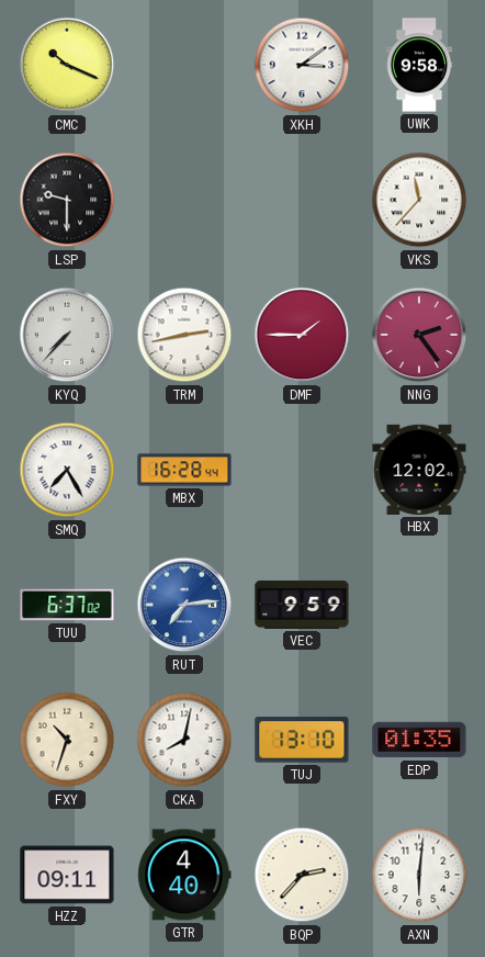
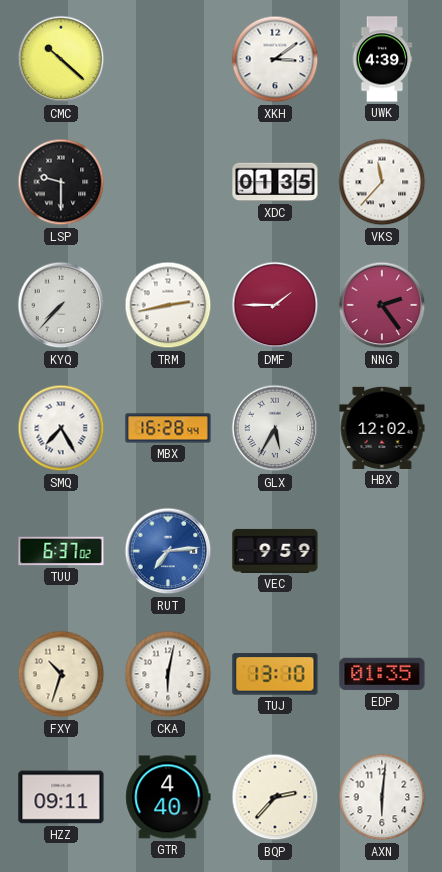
CMC: 10:19 -> 10:22
UWK: 9:58 -> 4:39
XDC: none -> 01:35
GLX: none -> 5:35
CKA: 8:02 -> 6:02
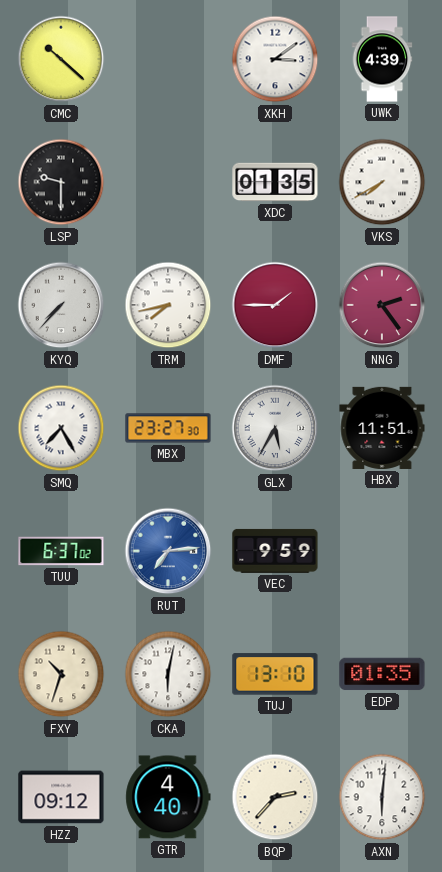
VKS: 11:37 -> 7:40
TRM: 2:43 -> 7:43
MBX: 16:28 -> 23:27
HBX: 12:02 -> 11:51
HZZ: 09:11 -> 09:12
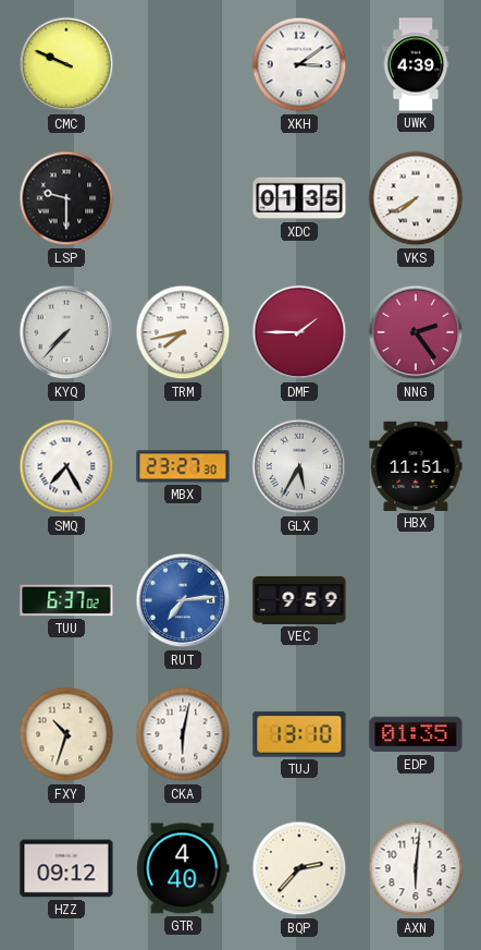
CMC: 10:22 -> 9:49
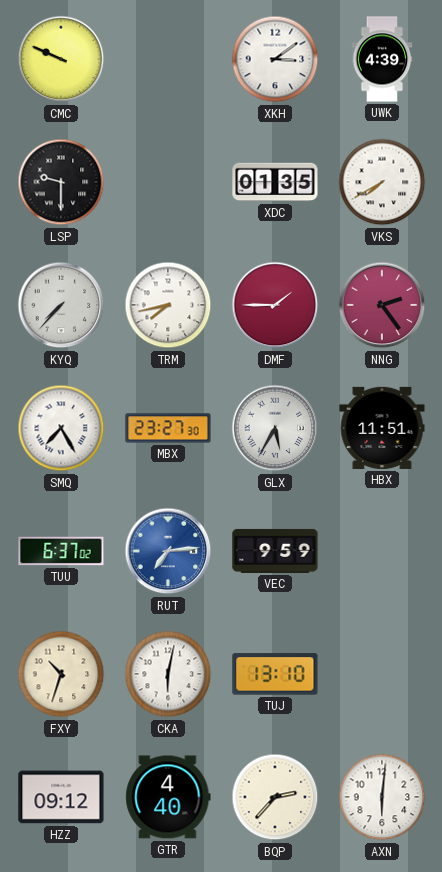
EDP: 01:35 -> none
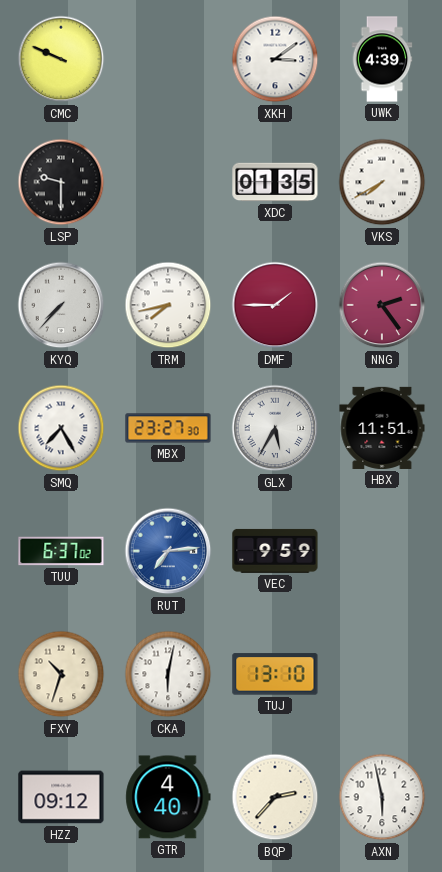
AXN: 6:01 -> 5:58
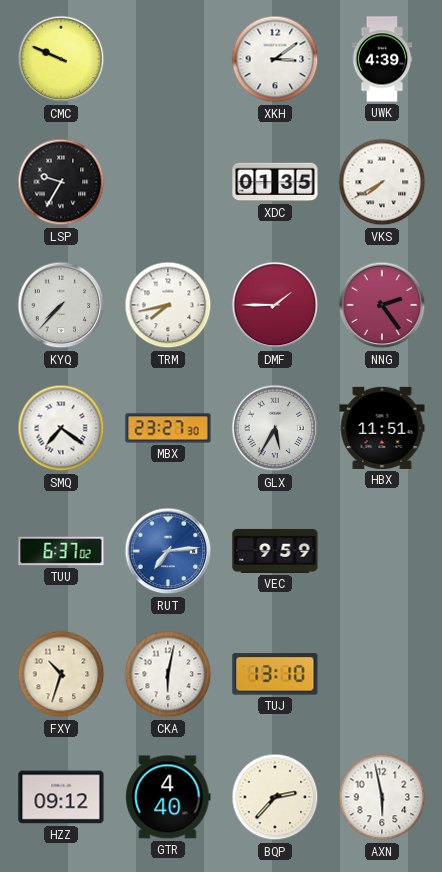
LSP: 9:30 -> 9:35
SMQ: 7:25 -> 7:21
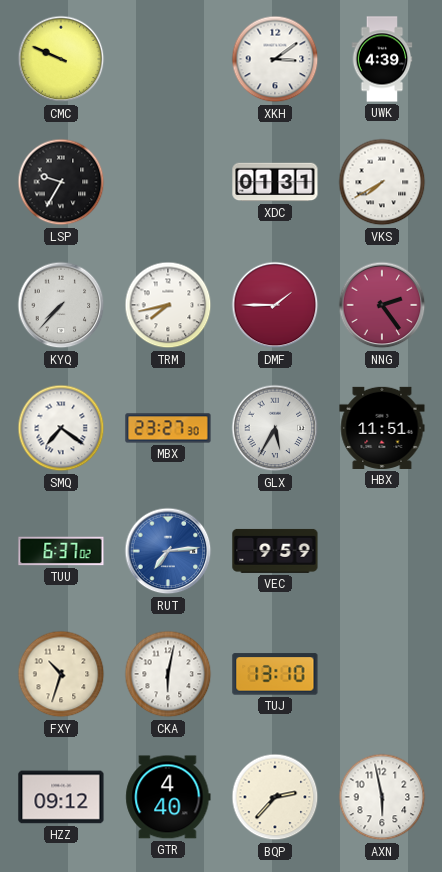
XDC: 01:35 -> 01:31
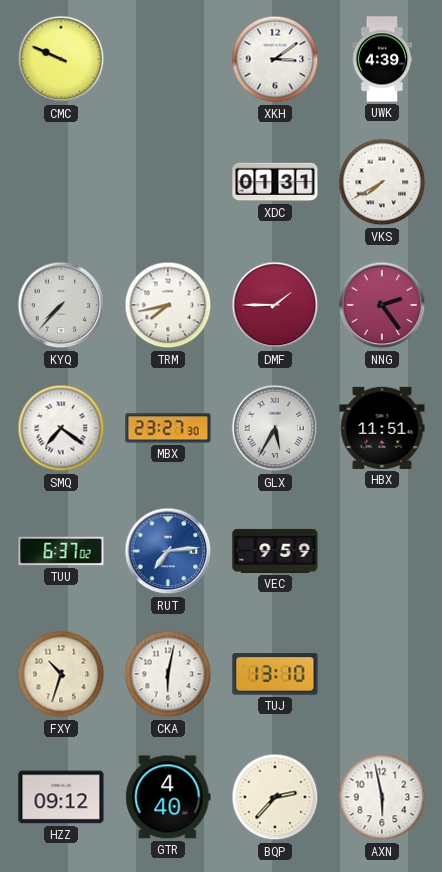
LSP: 9:35 -> none
